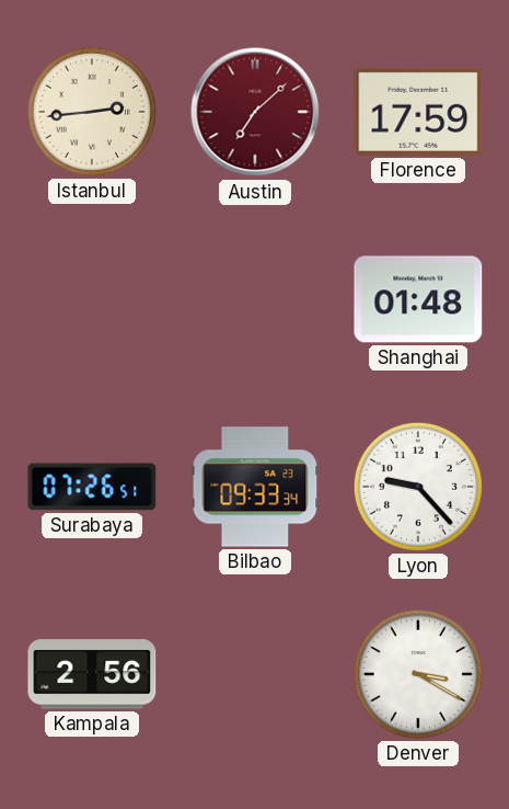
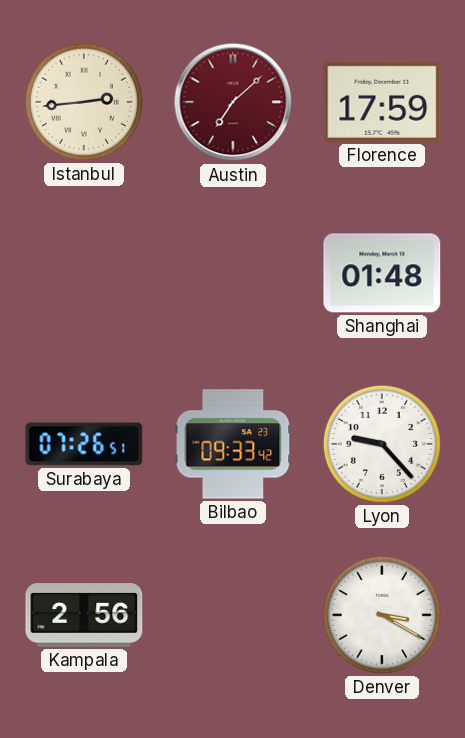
Bilbao: 09:33:34 -> 09:33:42
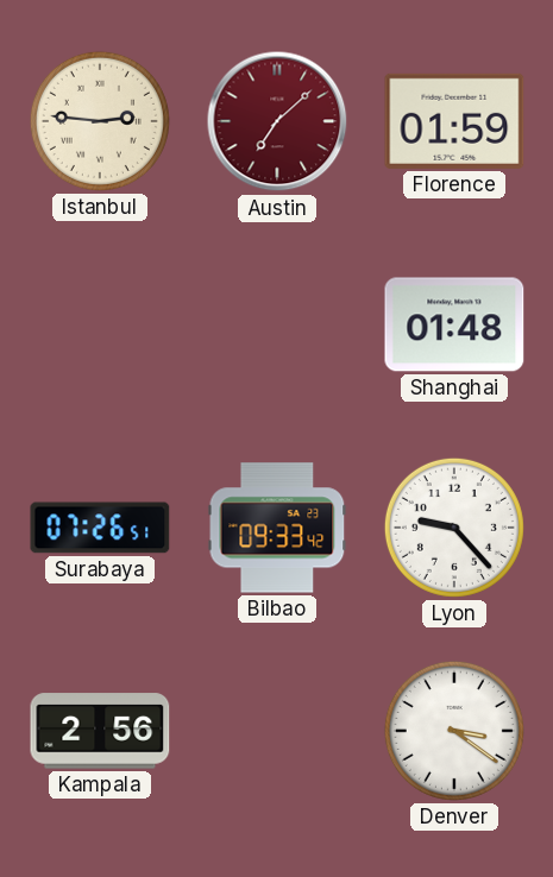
Istanbul: 2:44 -> 2:46
Florence: 17:59 -> 01:59
Denver: 3:20 -> 3:21
